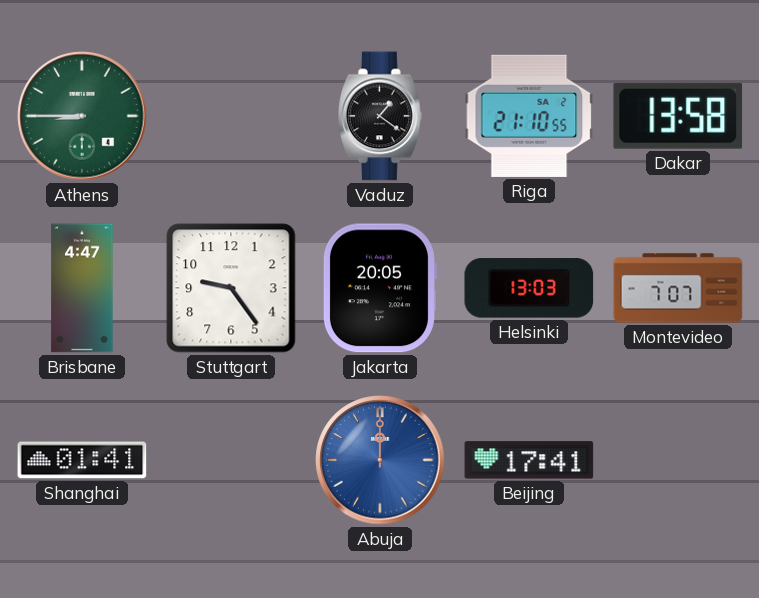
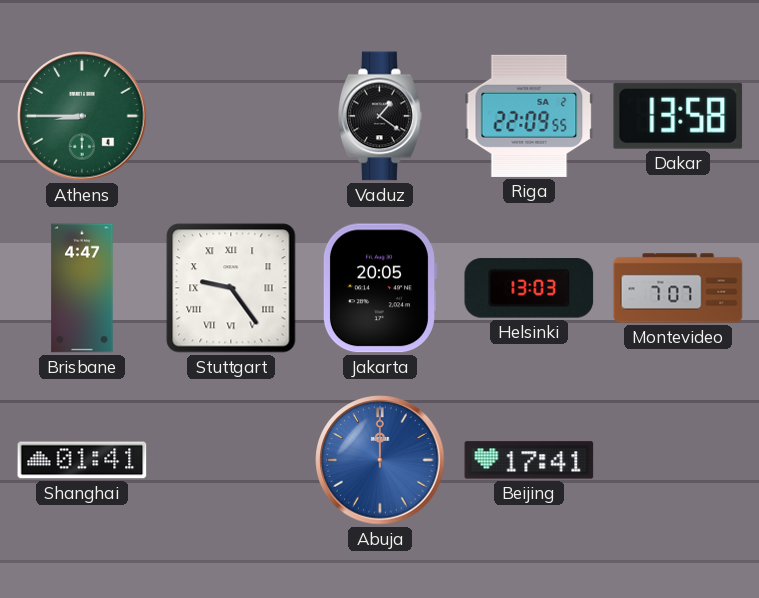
Riga: 21:10 -> 22:09
Stuttgart numerals: Arabic -> Roman
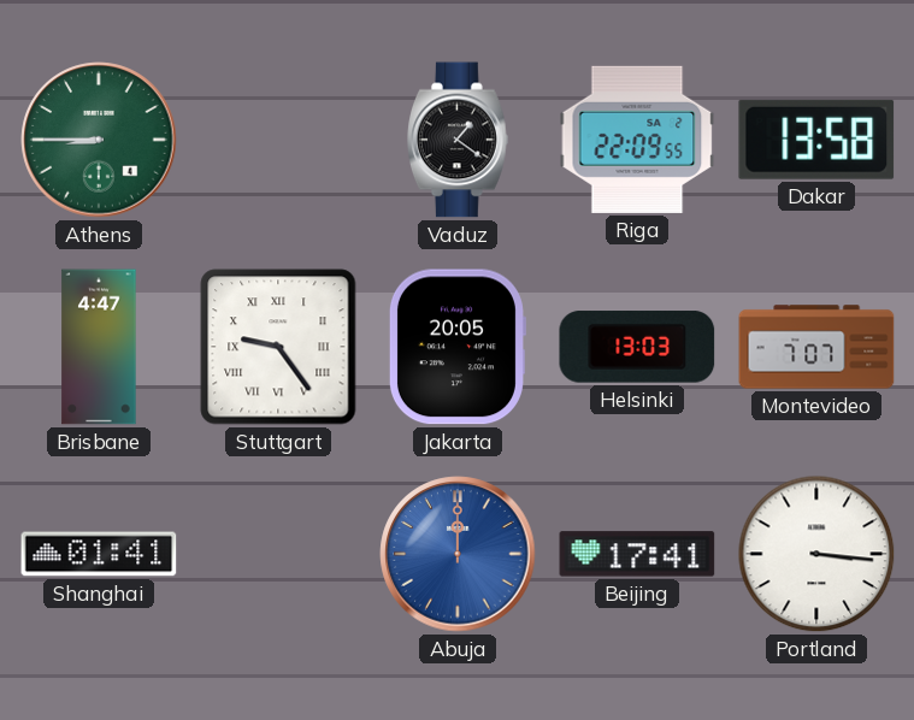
Portland: none -> 3:16
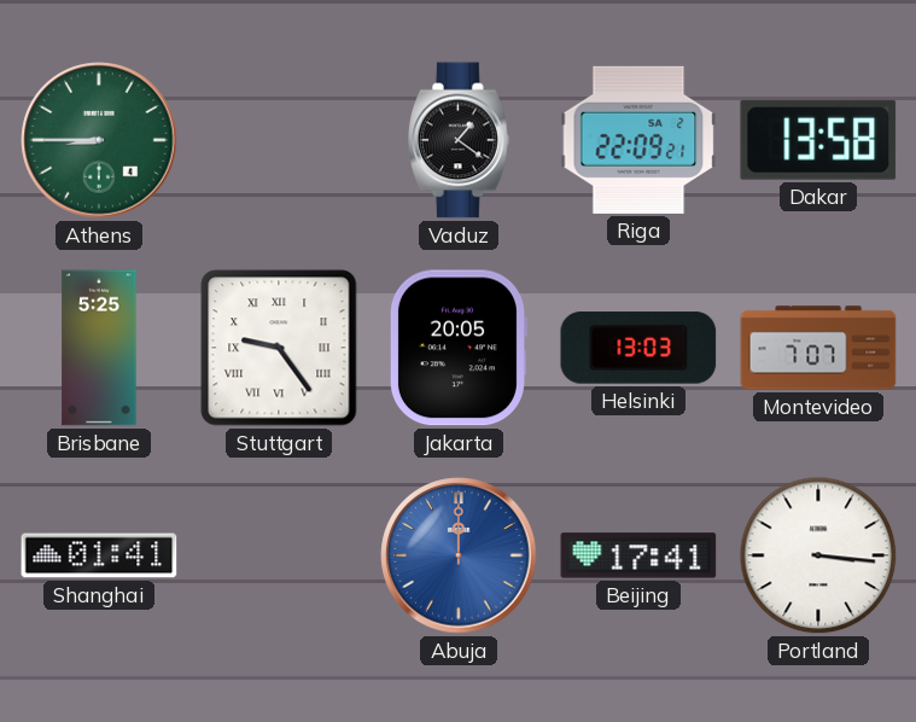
Riga: 22:09:55 -> 22:09:21
Brisbane: 4:47 -> 5:25
